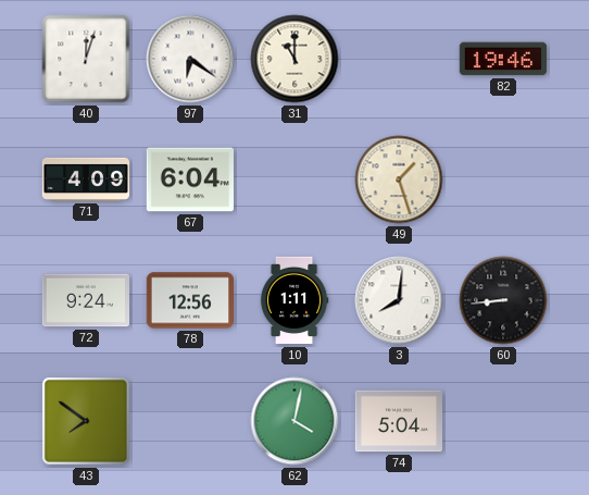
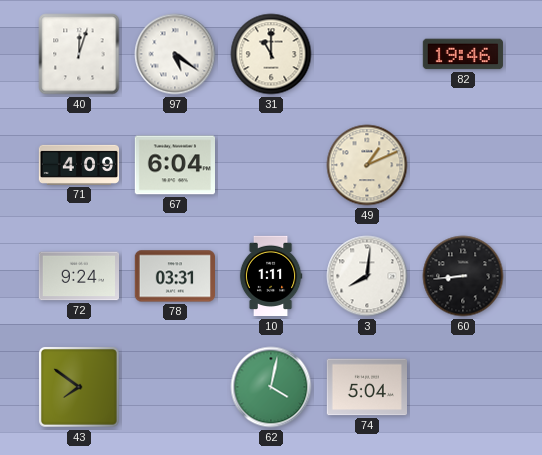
97: 6:21 -> 5:21
49: 1:27 -> 1:11
78: 12:56 -> 03:31
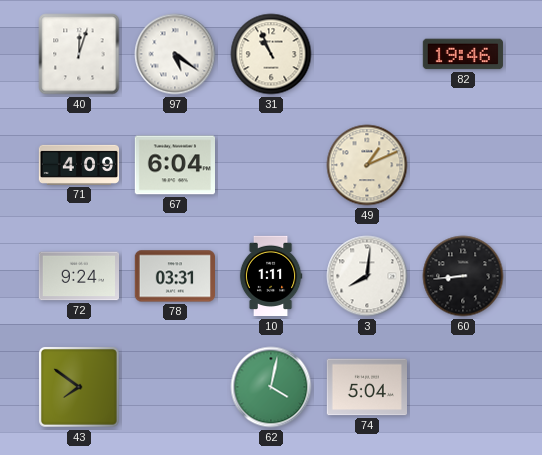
31: 11:00 -> 10:56
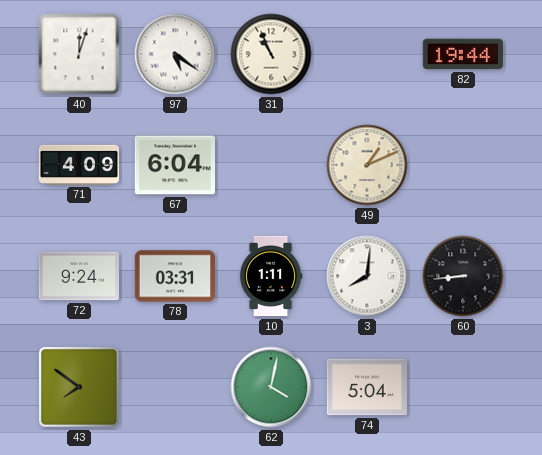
82: 19:46 -> 19:44
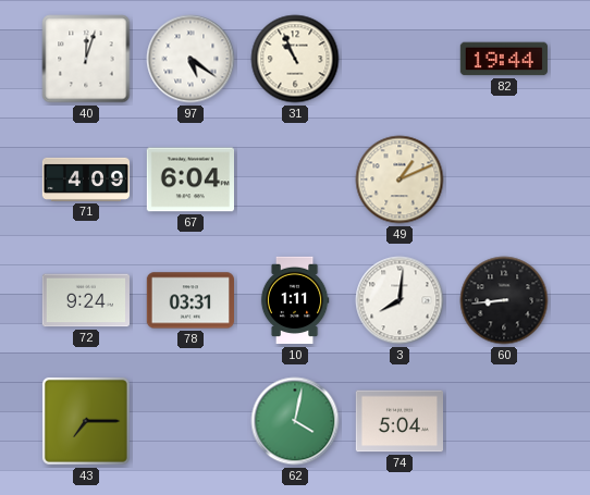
43: 7:51 -> 7:15
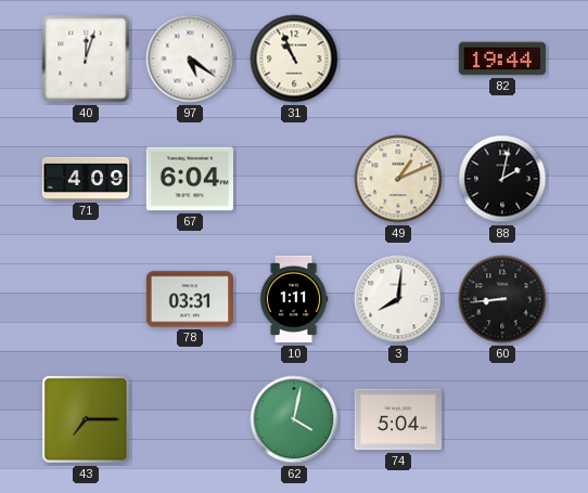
88: none -> 2:02
72: 9:24 -> none
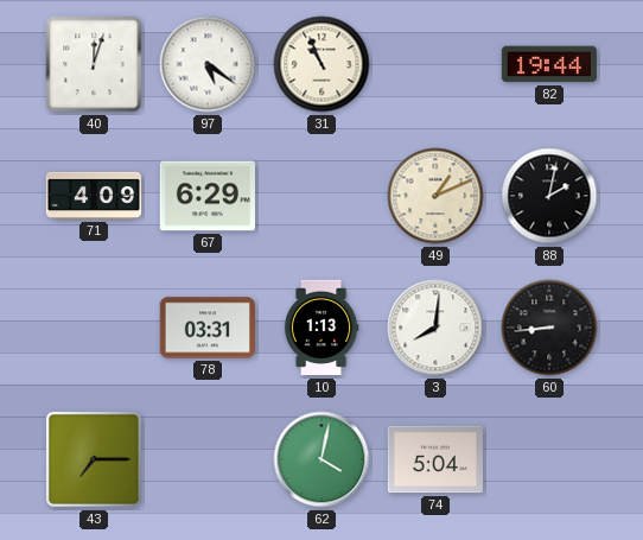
67: 6:04 -> 6:29
10: 1:11 -> 1:13
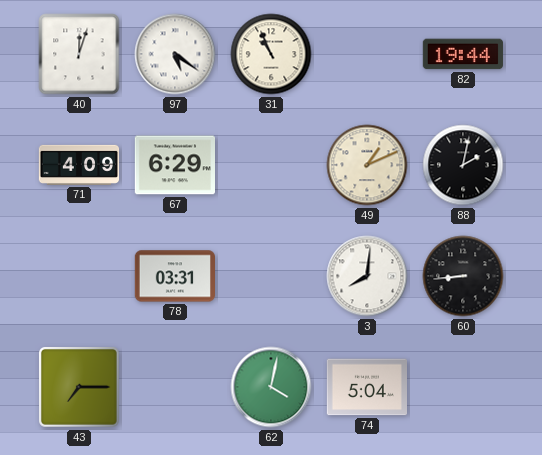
10: 1:13 -> none
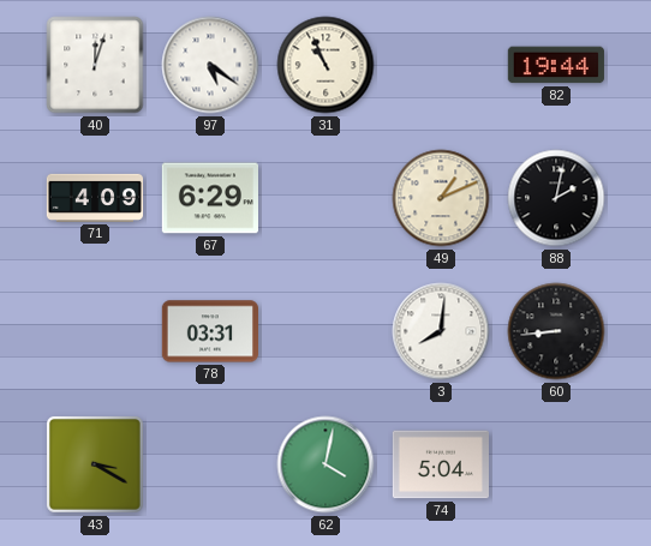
43: 7:15 -> 3:20
